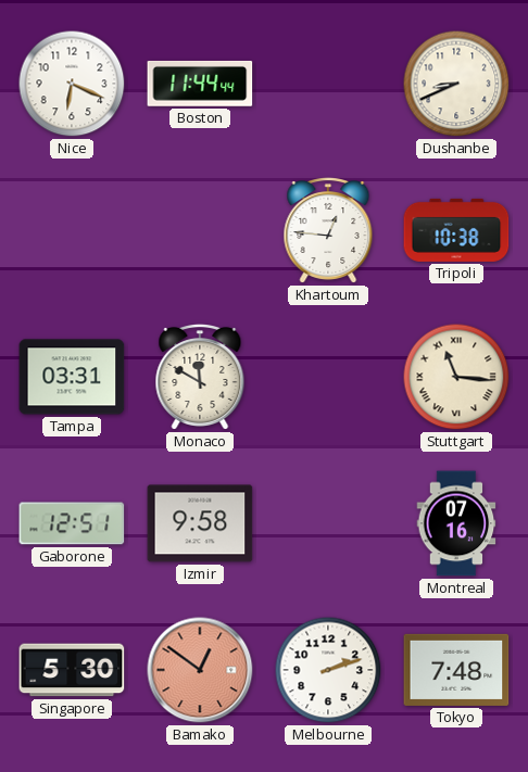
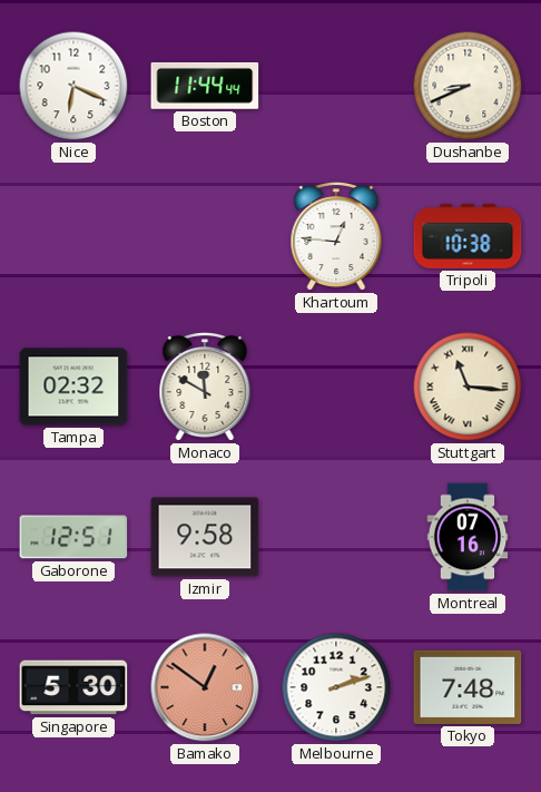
Tampa: 03:31 -> 02:32
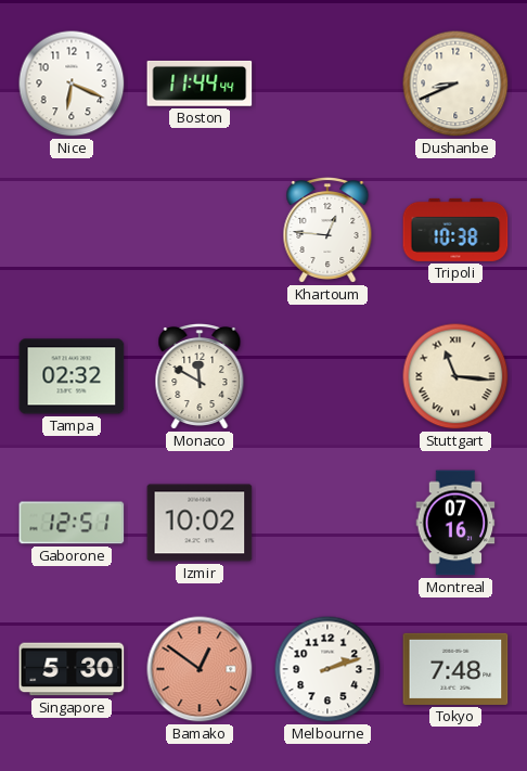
Izmir: 9:58 -> 10:02
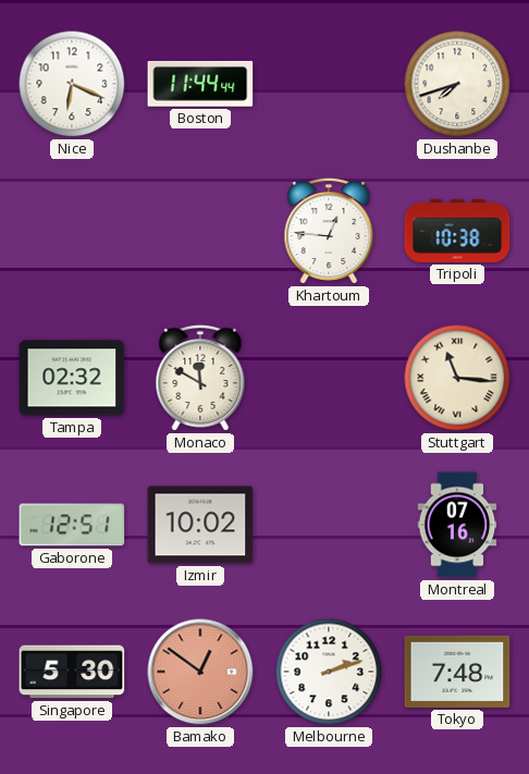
Dushanbe: 8:41 -> 7:42
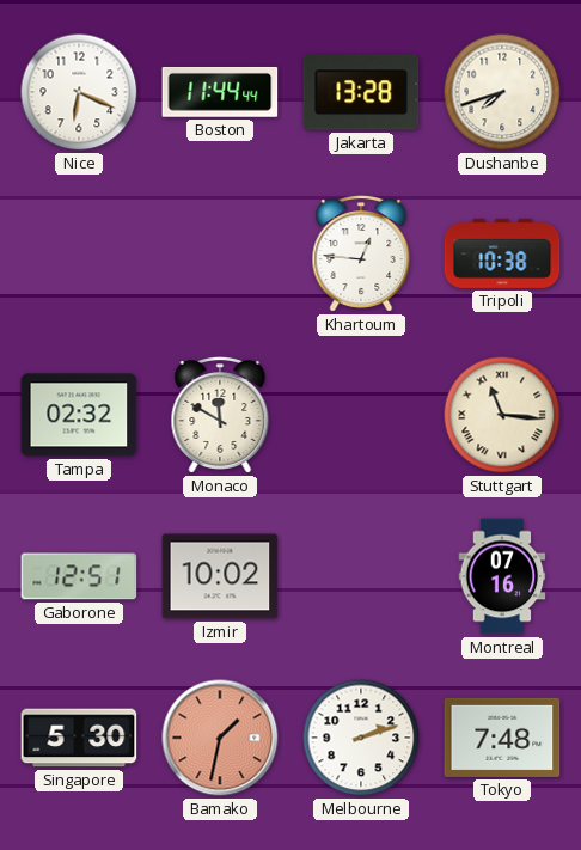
Jakarta: none -> 13:28
Bamako: 12:51 -> 1:32
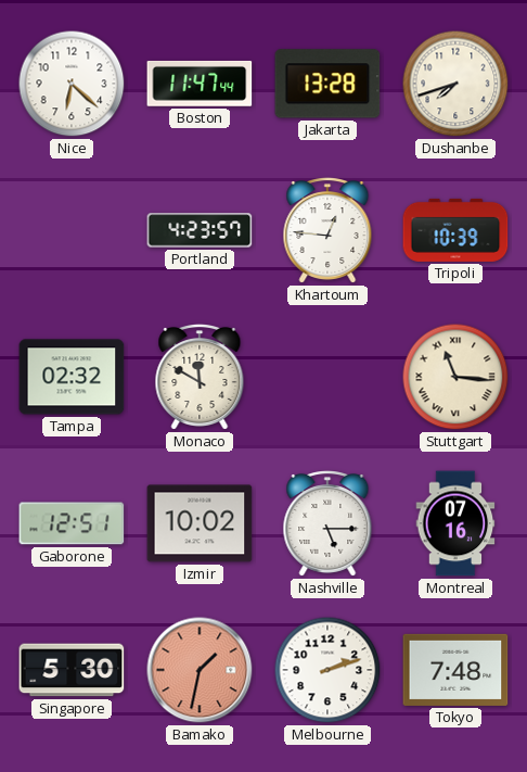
Nice: 6:19 -> 6:22
Boston: 11:44 -> 11:47
Portland: none -> 4:23
Tripoli: 10:38 -> 10:39
Nashville: none -> 5:15
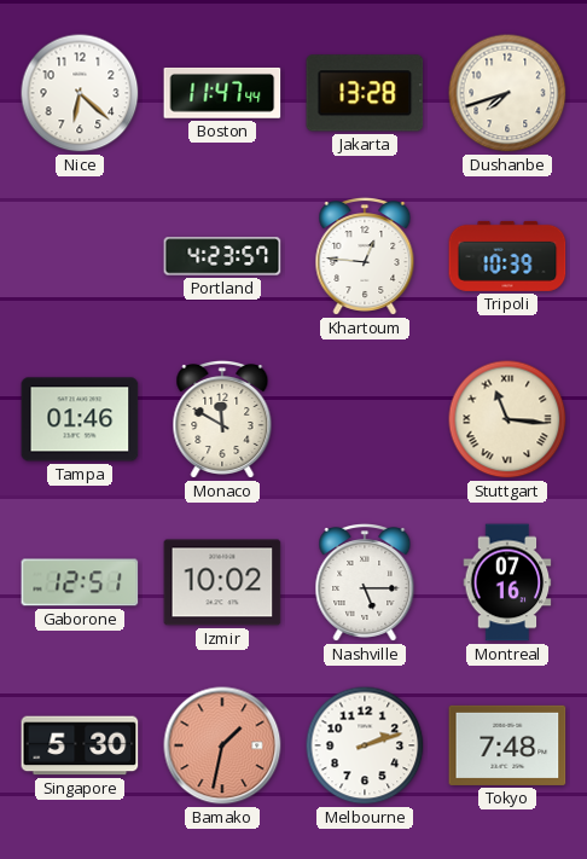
Tampa: 02:32 -> 01:46
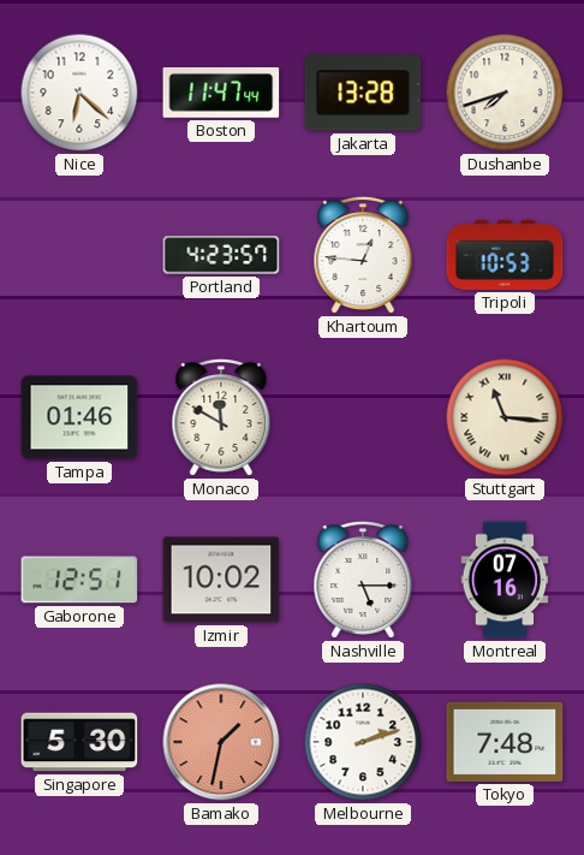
Tripoli: 10:39 -> 10:53
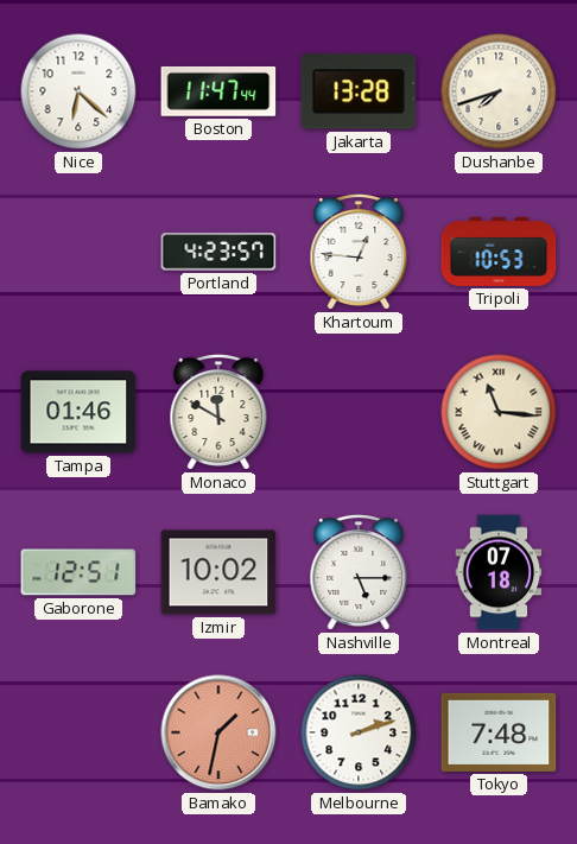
Montreal: 07:16 -> 07:18
Singapore: 5:30 -> none
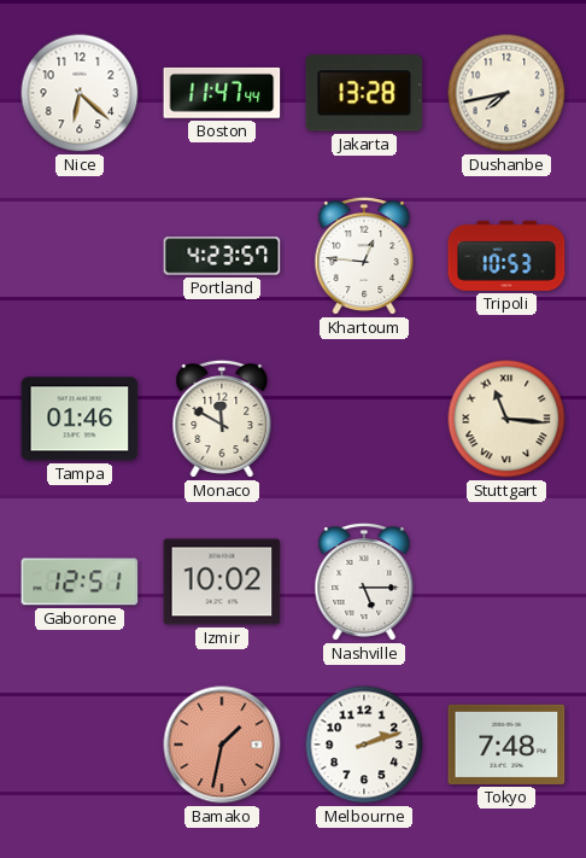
Dushanbe: 7:42 -> 7:43
Montreal: 07:18 -> none
